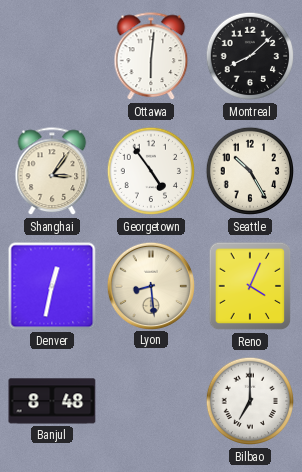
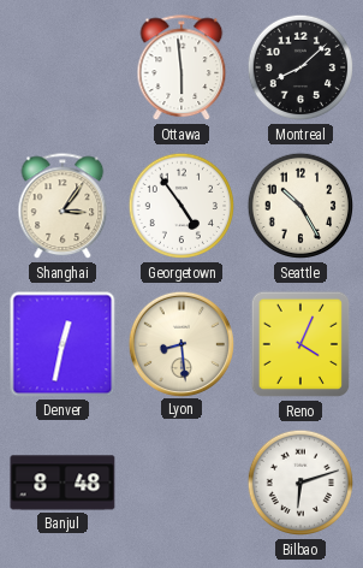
Ottawa: 6:01 -> 5:59
Bilbao: 7:00 -> 6:12
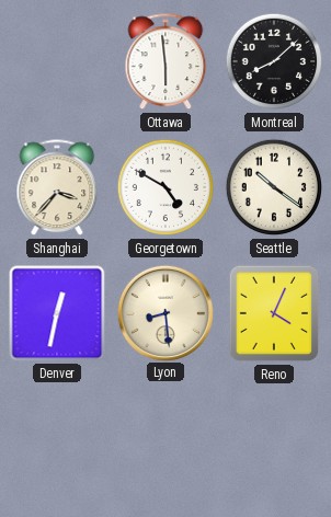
Shanghai: 3:06 -> 3:37
Georgetown: 4:54 -> 4:50
Seattle: 10:25 -> 10:21
Banjul: 8:48 -> none
Bilbao: 6:12 -> none
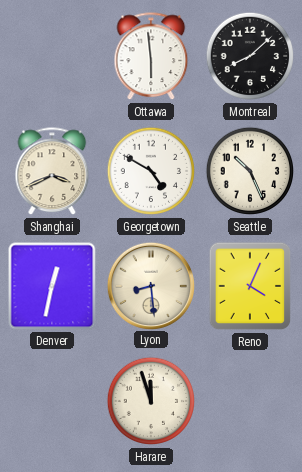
Shanghai: 3:37 -> 3:41
Seattle: 10:21 -> 10:26
Harare: none -> 11:57
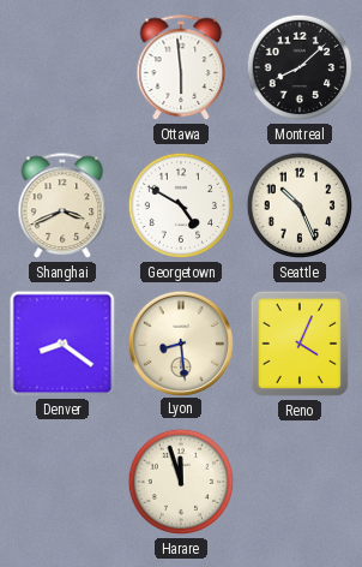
Denver: 12:32 -> 8:21
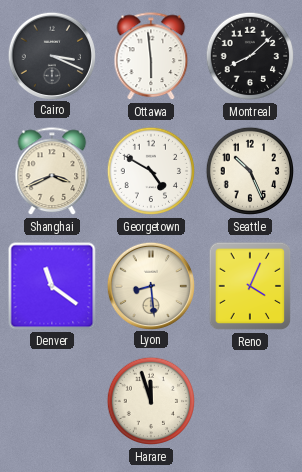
Cairo: none -> 3:19
Denver: 8:21 -> 11:21
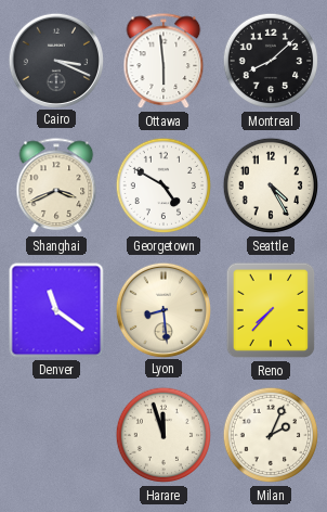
Seattle: 10:26 -> 4:25
Reno: 4:04 -> 7:37
Milan: none -> 2:04
